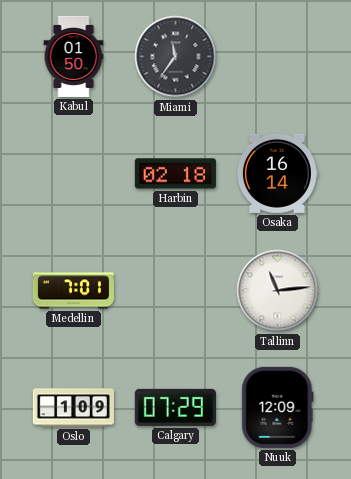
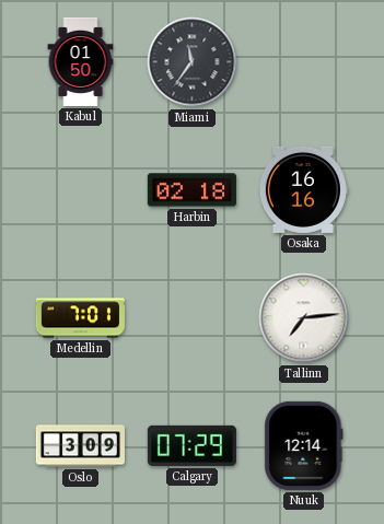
Osaka: 16:14 -> 16:16
Tallinn: 11:14 -> 7:14
Oslo: 1:09 -> 3:09
Nuuk: 12:09 -> 12:14
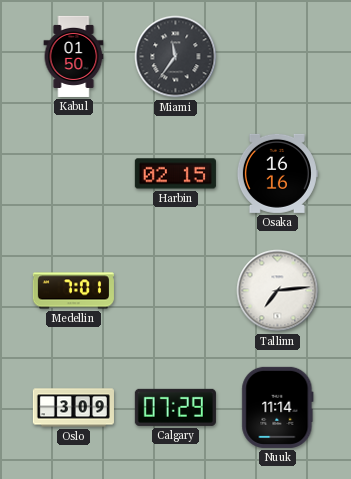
Harbin: 02:18 -> 02:15
Nuuk: 12:14 -> 11:14
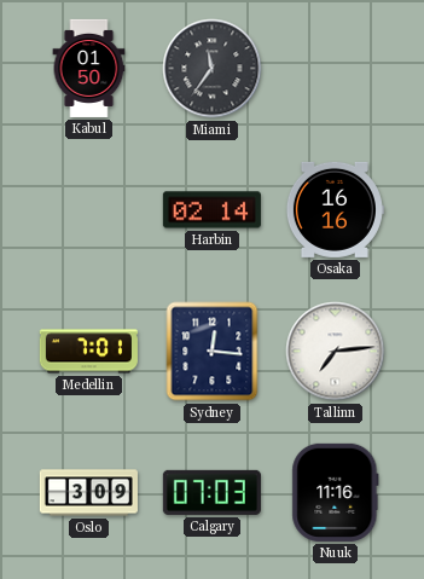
Harbin: 02:15 -> 02:14
Sydney: none -> 12:16
Calgary: 07:29 -> 07:03
Nuuk: 11:14 -> 11:16
